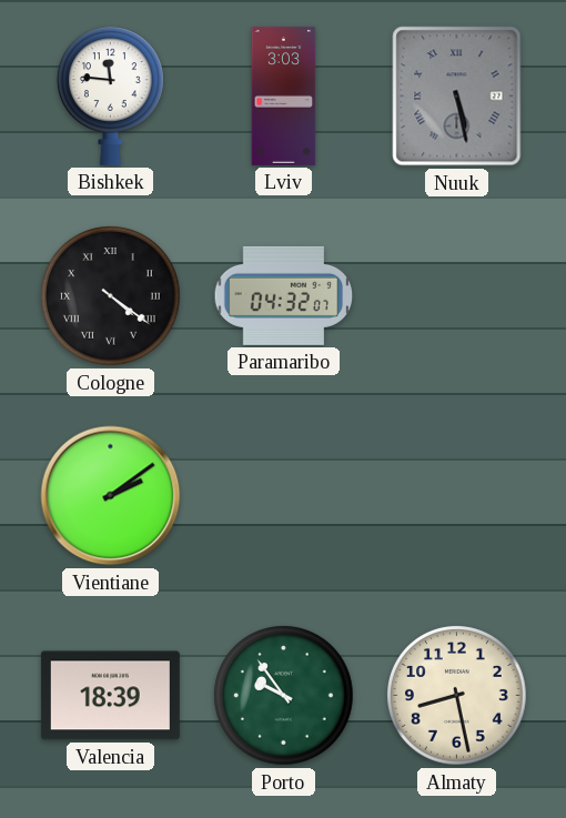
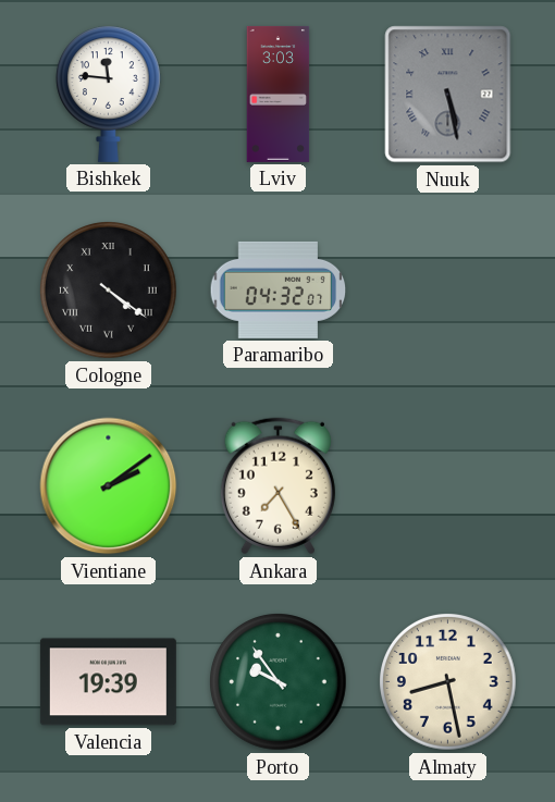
Ankara: none -> 7:25
Valencia: 18:39 -> 19:39
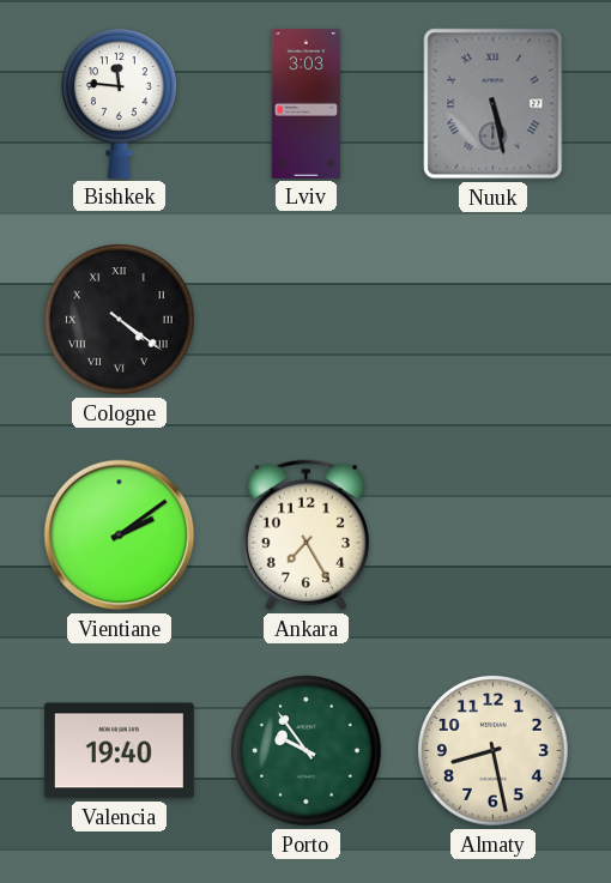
Paramaribo: 04:32 -> none
Valencia: 19:39 -> 19:40
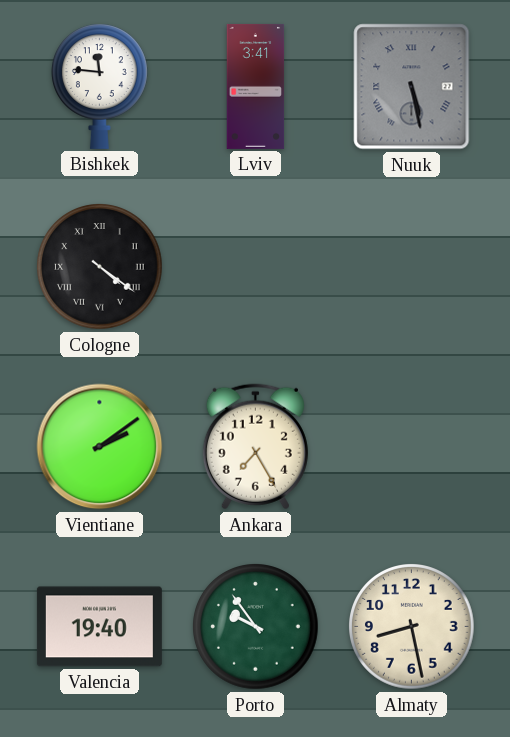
Lviv: 3:03 -> 3:41
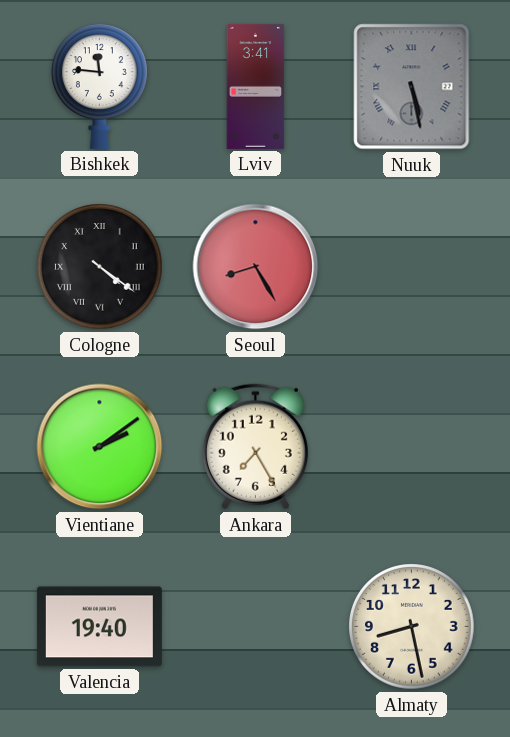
Seoul: none -> 8:25
Porto: 9:54 -> none
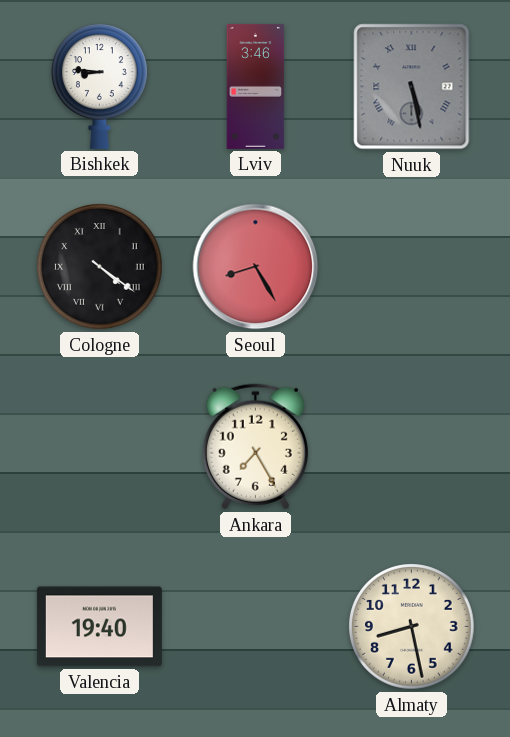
Bishkek: 11:46 -> 8:46
Lviv: 3:41 -> 3:46
Vientiane: 2:09 -> none
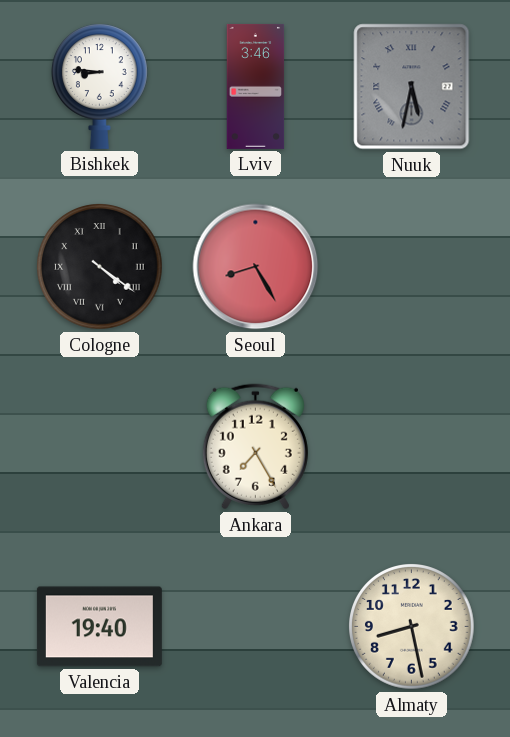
Nuuk: 5:28 -> 5:32
